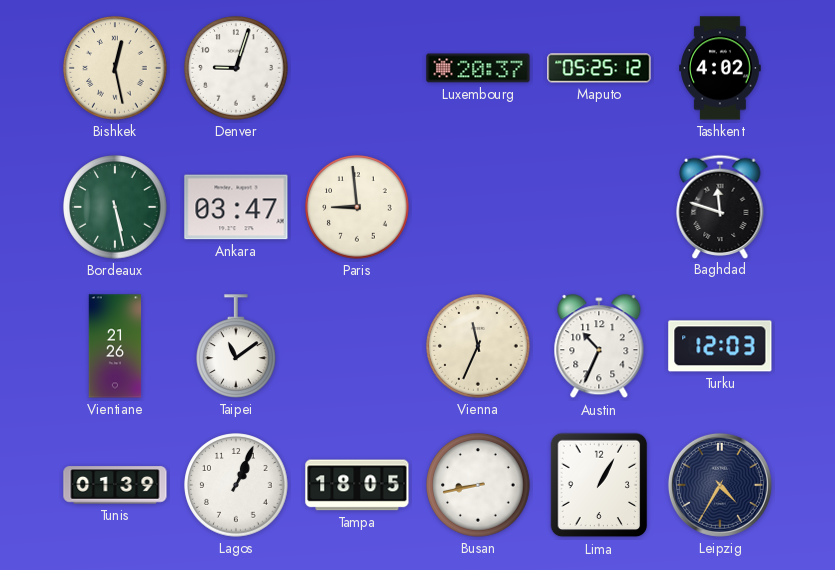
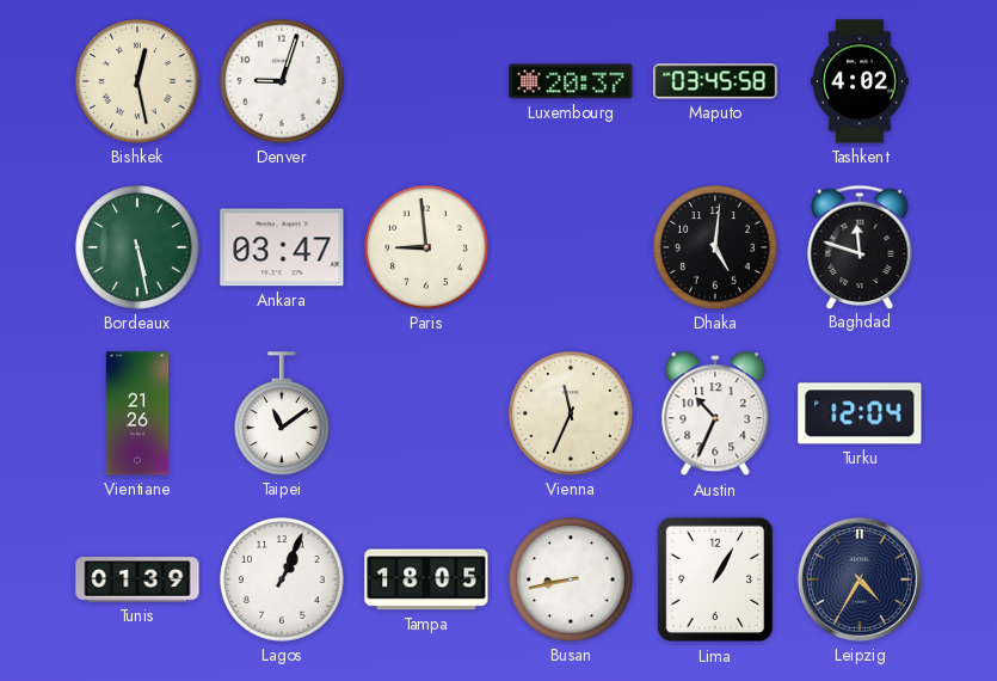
Maputo: 05:25 -> 03:45
Dhaka: none -> 5:01
Turku: 12:03 -> 12:04
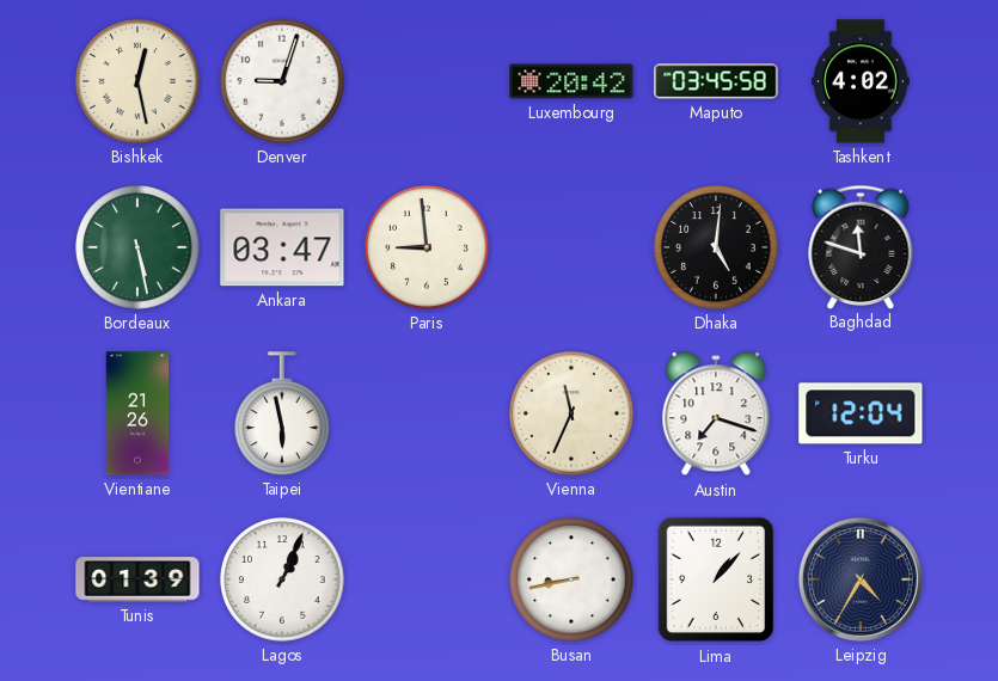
Luxembourg: 20:37 -> 20:42
Taipei: 11:09 -> 5:58
Austin: 10:34 -> 7:18
Tampa: 18:05 -> none
Lima: 1:05 -> 1:07
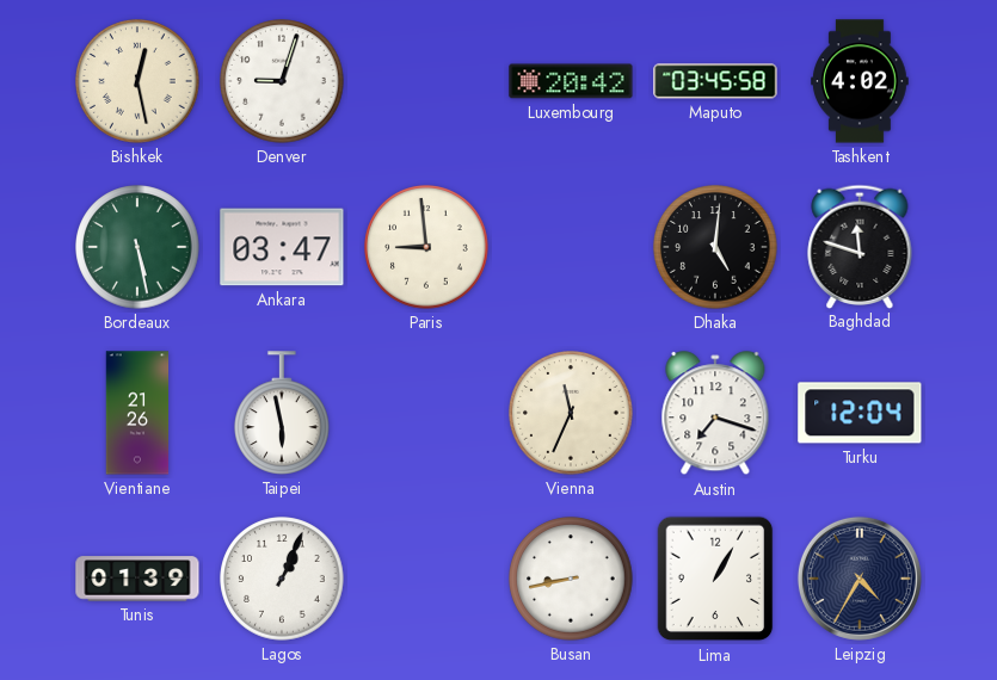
Lima: 1:07 -> 1:05
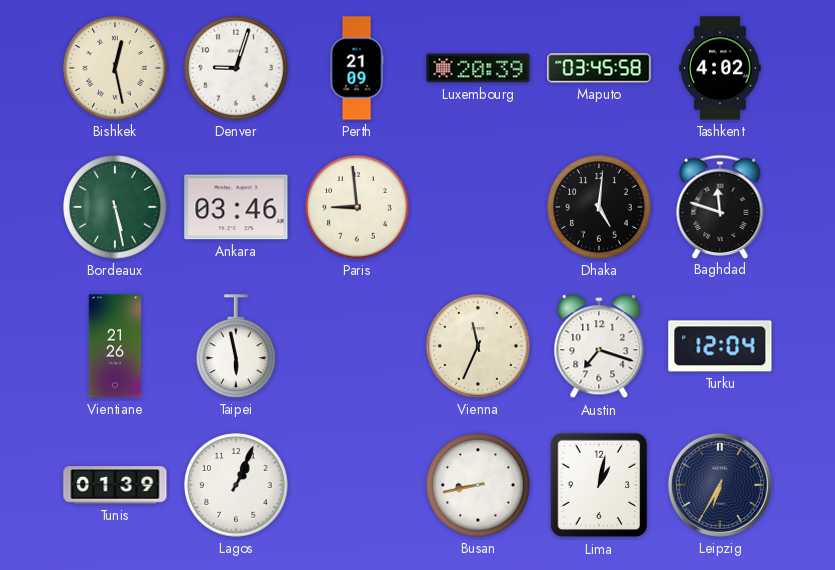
Perth: none -> 21:09
Luxembourg: 20:42 -> 20:39
Ankara: 03:47 -> 03:46
Lima: 1:05 -> 1:02
Leipzig: 4:35 -> 6:35
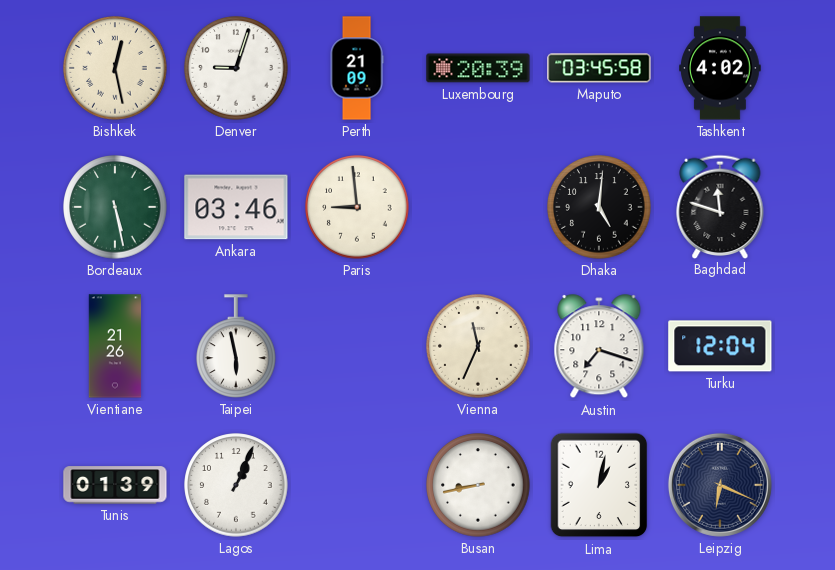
Leipzig: 6:35 -> 6:19
